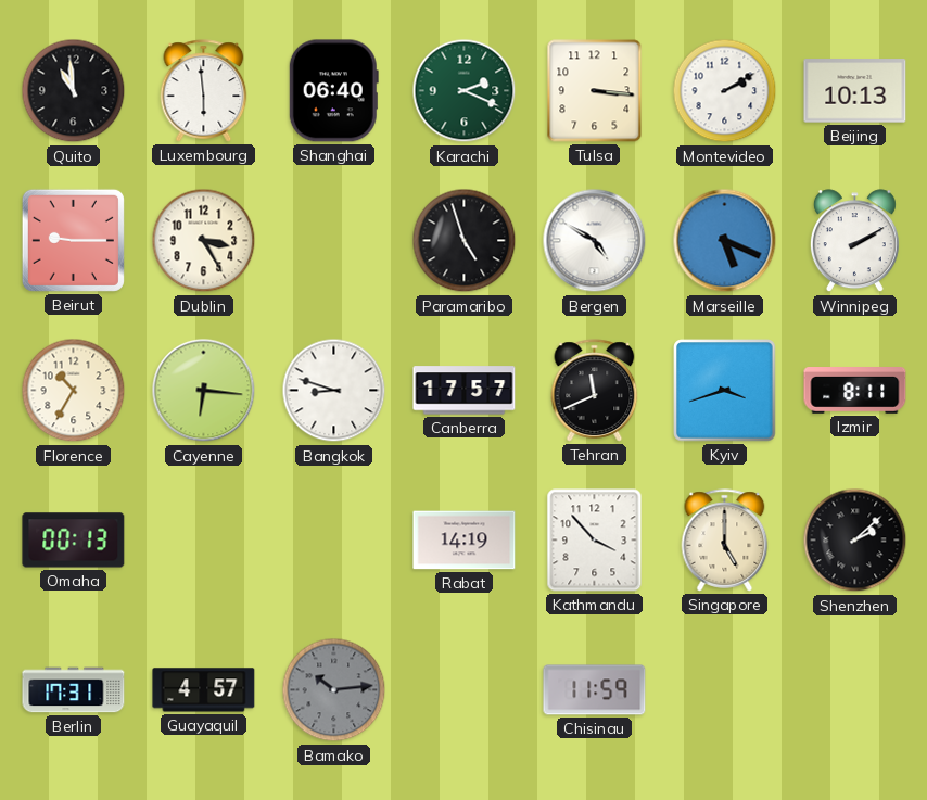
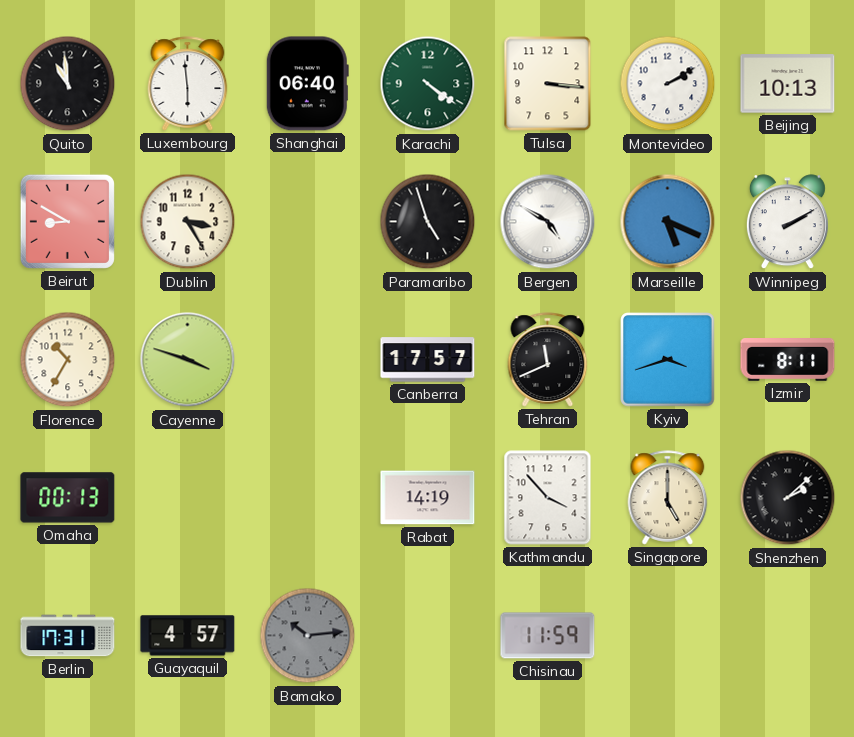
Karachi: 2:19 -> 4:21
Beirut: 9:15 -> 8:50
Cayenne: 6:16 -> 3:48
Bangkok: 8:48 -> none
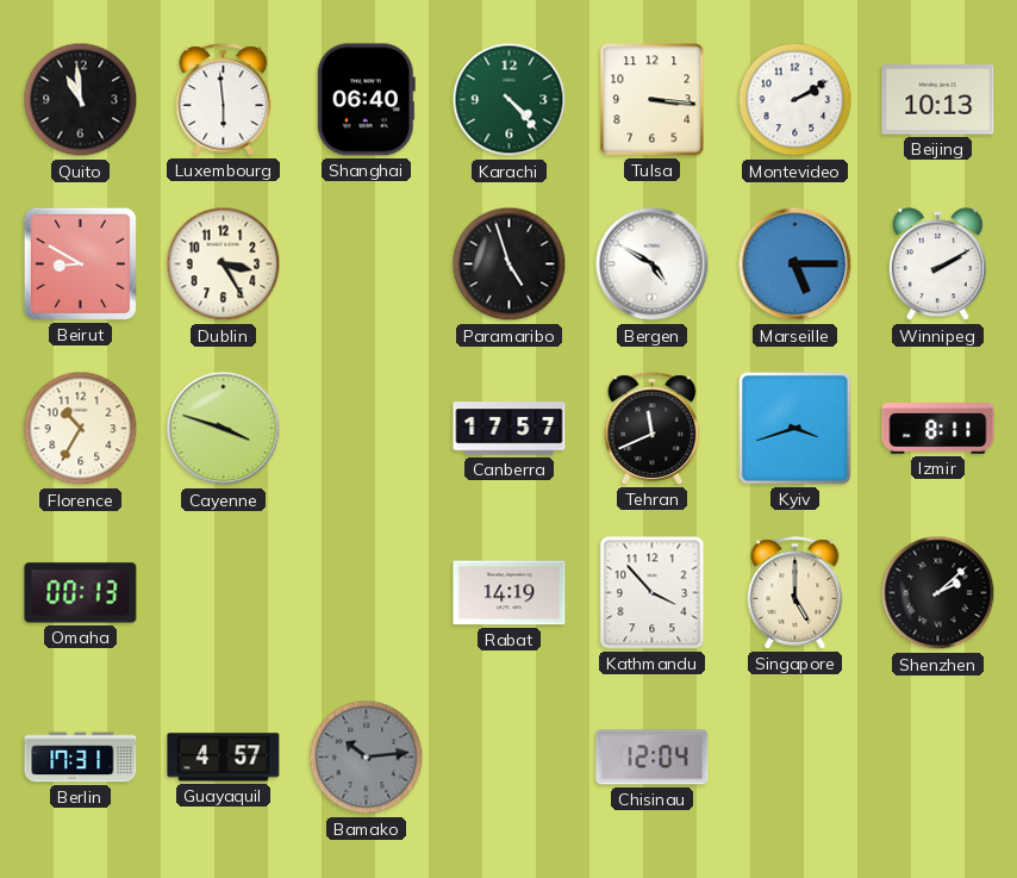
Karachi: 4:21 -> 4:23
Marseille: 5:19 -> 5:15
Chisinau: 11:59 -> 12:04
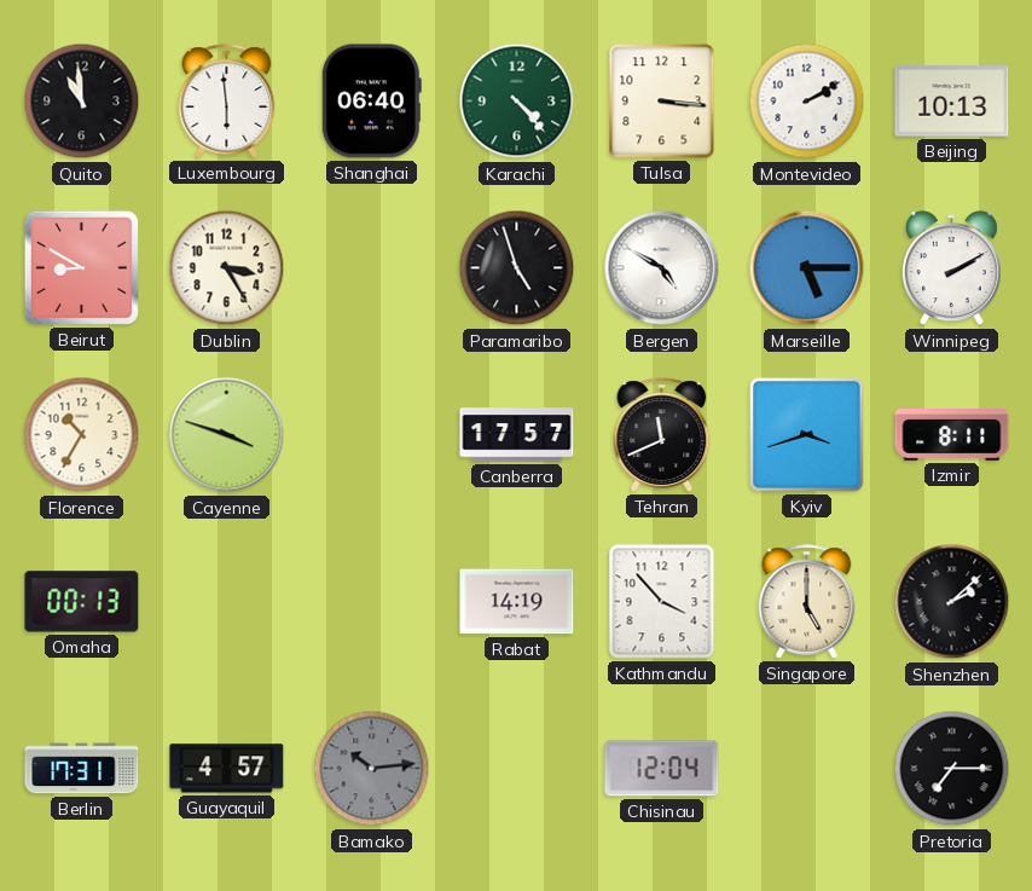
Pretoria: none -> 7:15
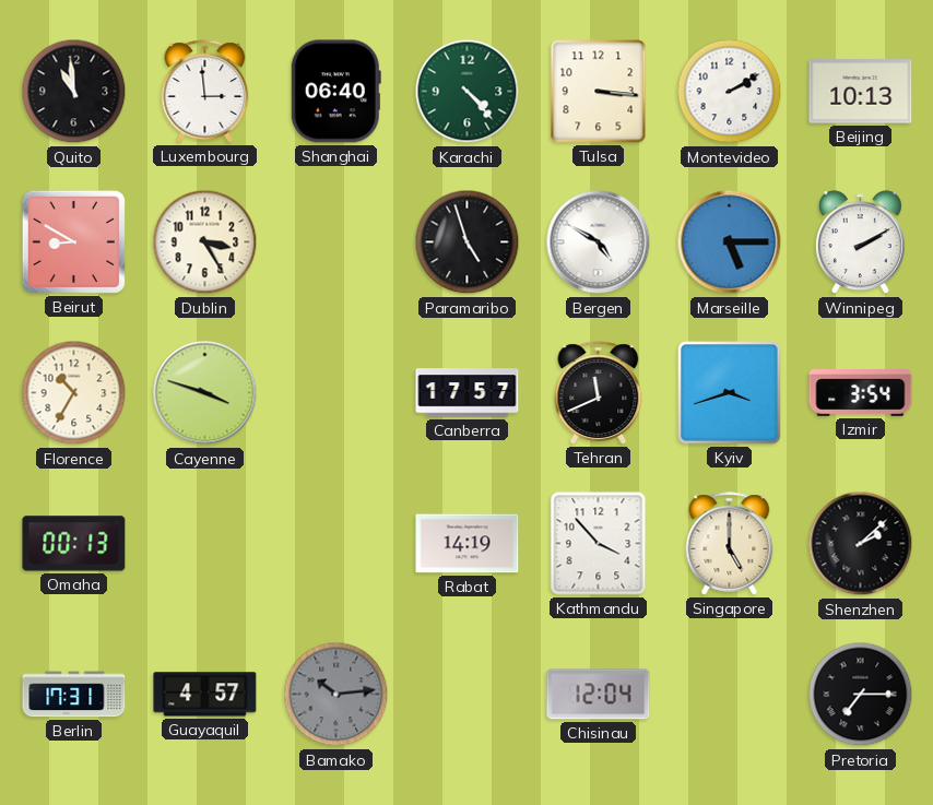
Luxembourg: 5:59 -> 2:59
Izmir: 8:11 -> 3:54
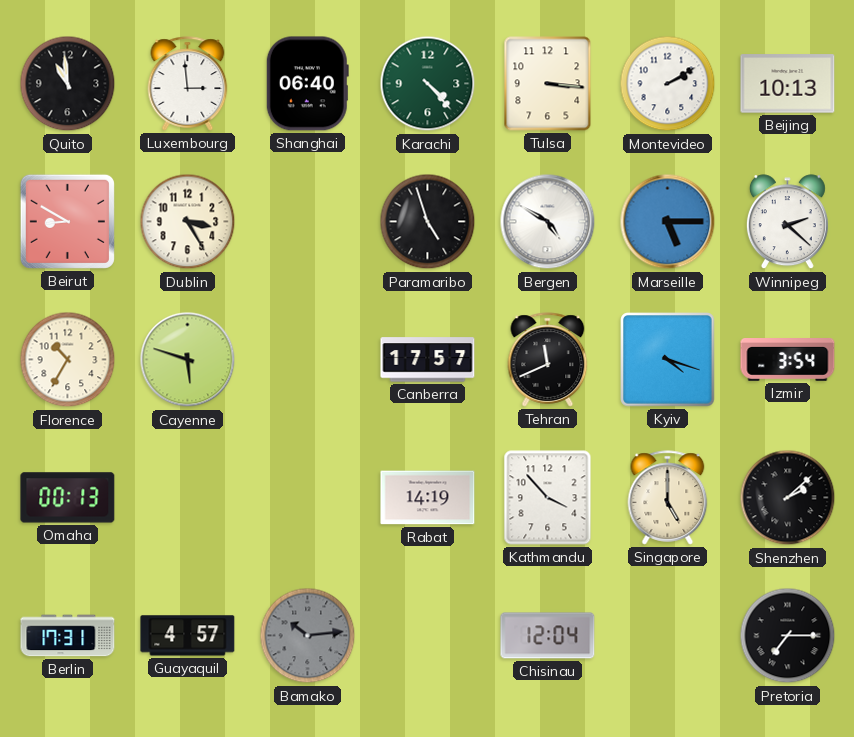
Winnipeg: 2:10 -> 2:22
Cayenne: 3:48 -> 5:48
Kyiv: 3:42 -> 4:18
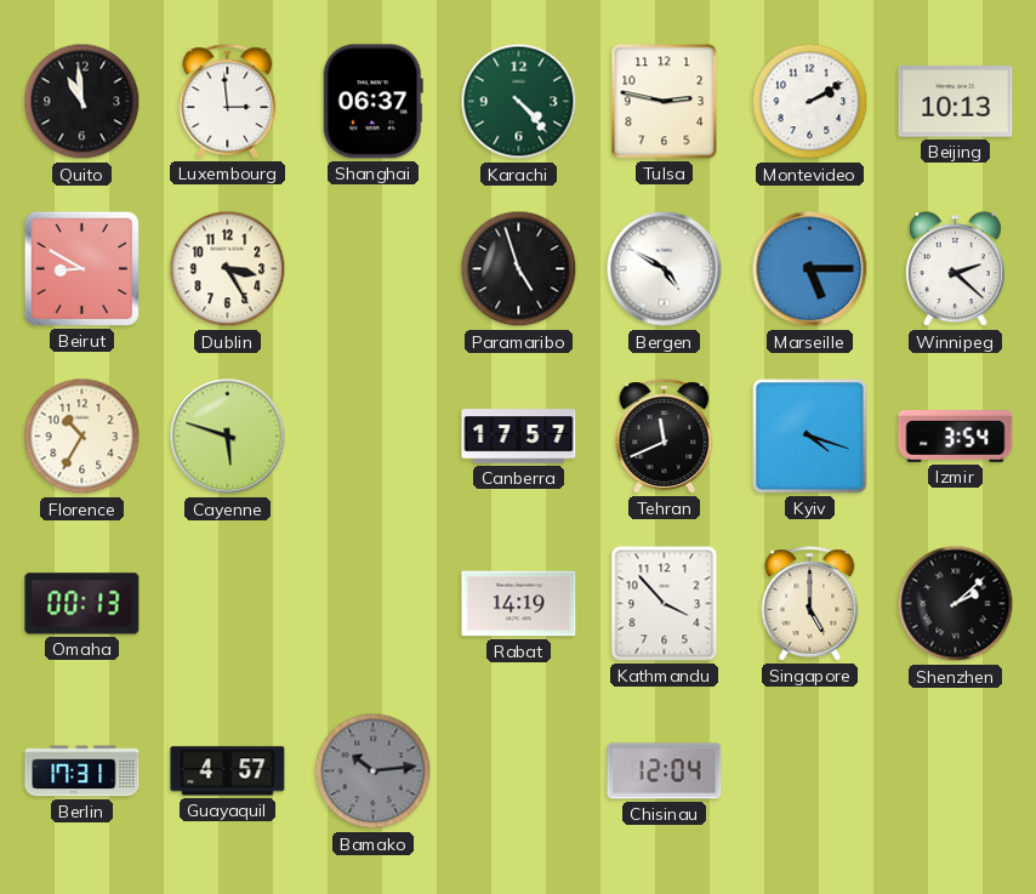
Shanghai: 06:40 -> 06:37
Tulsa: 3:16 -> 2:47
Pretoria: 7:15 -> none
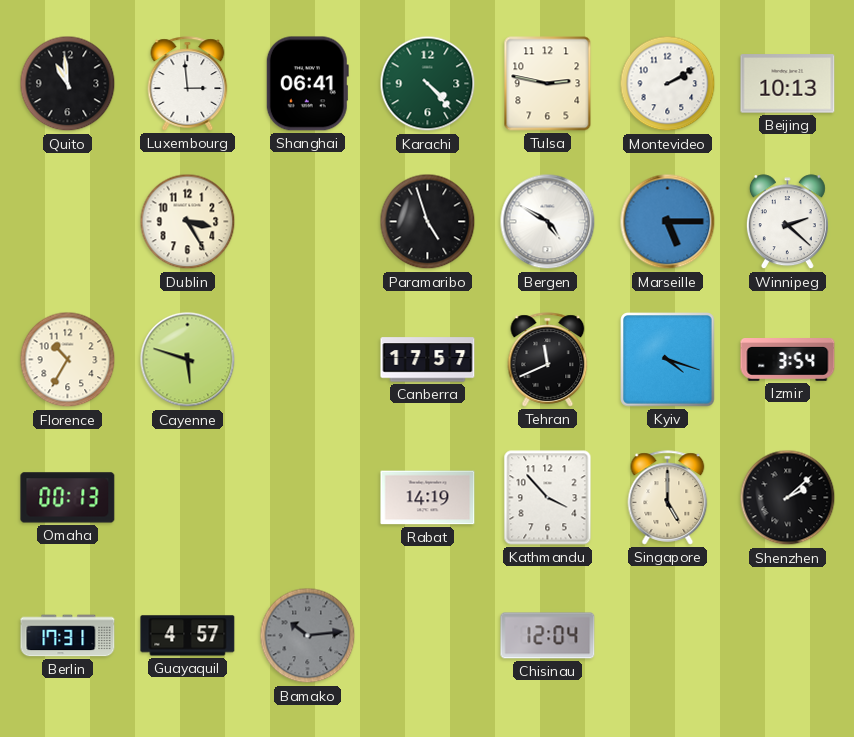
Shanghai: 06:37 -> 06:41
Beirut: 8:50 -> none
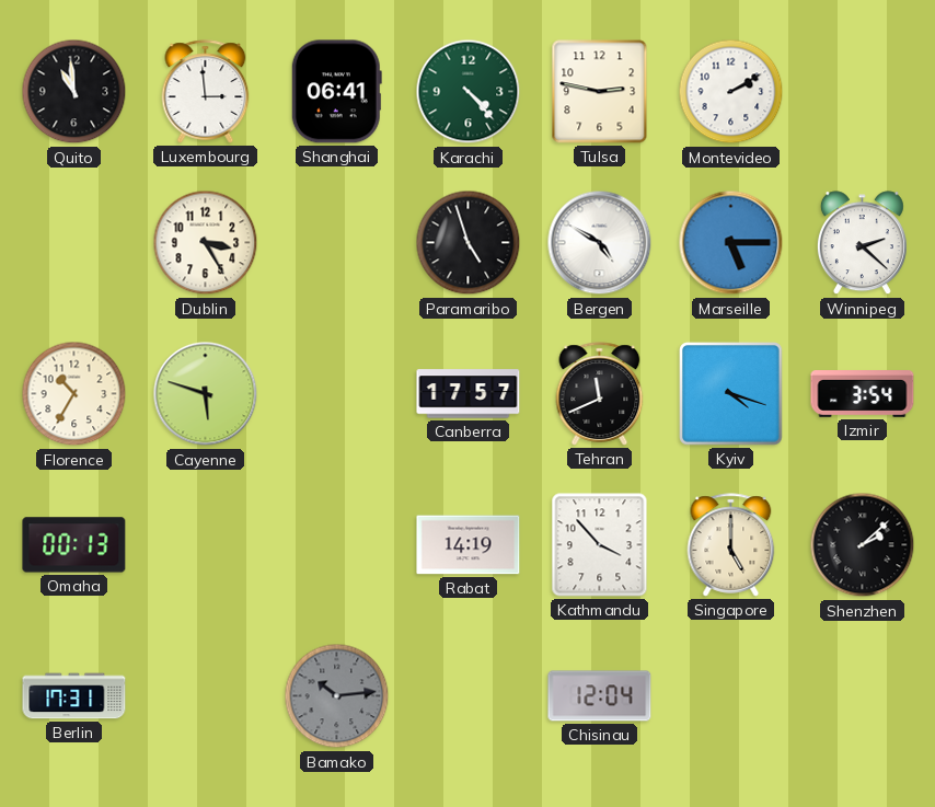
Beijing: 10:13 -> none
Guayaquil: 4:57 -> none
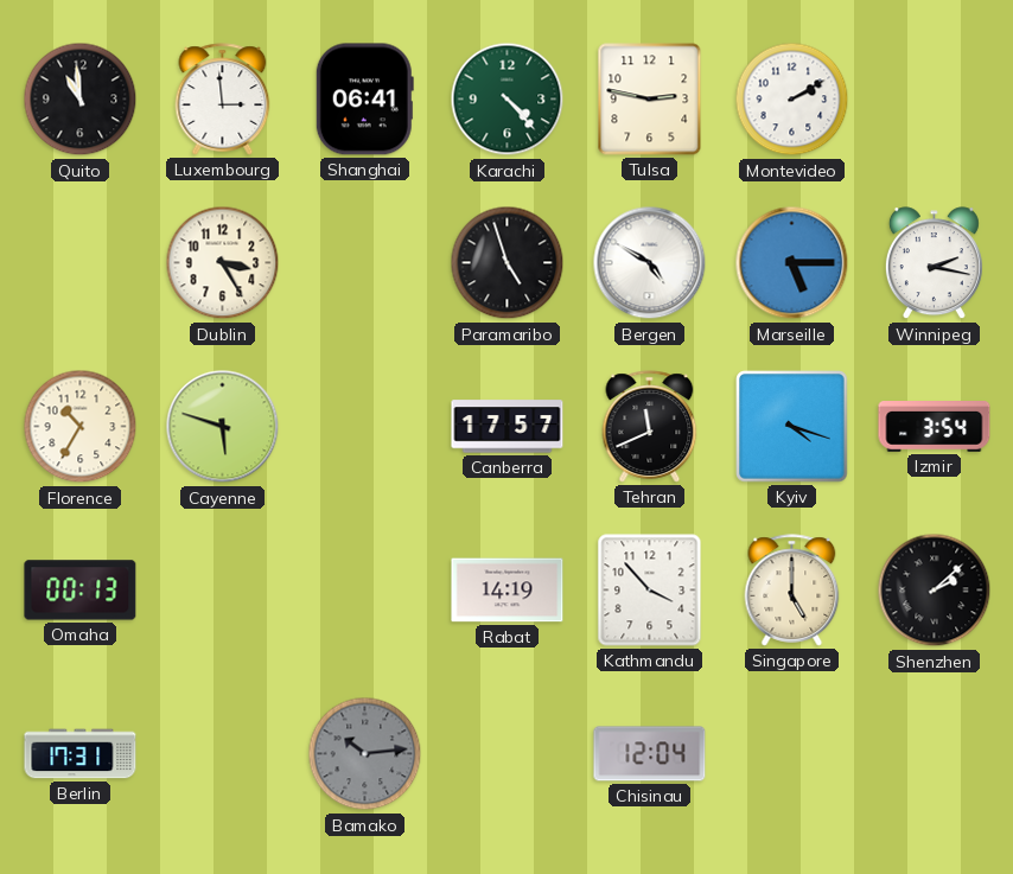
Winnipeg: 2:22 -> 2:17
